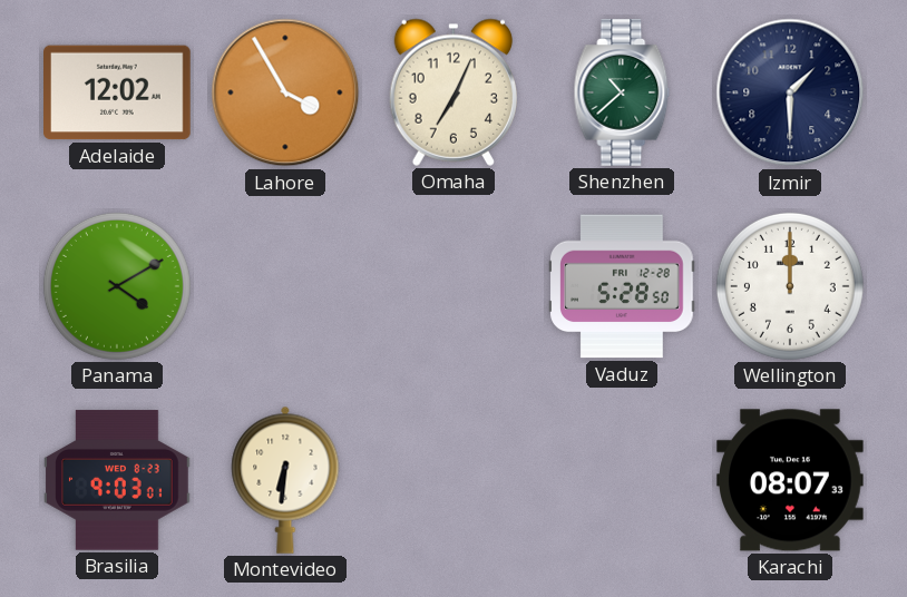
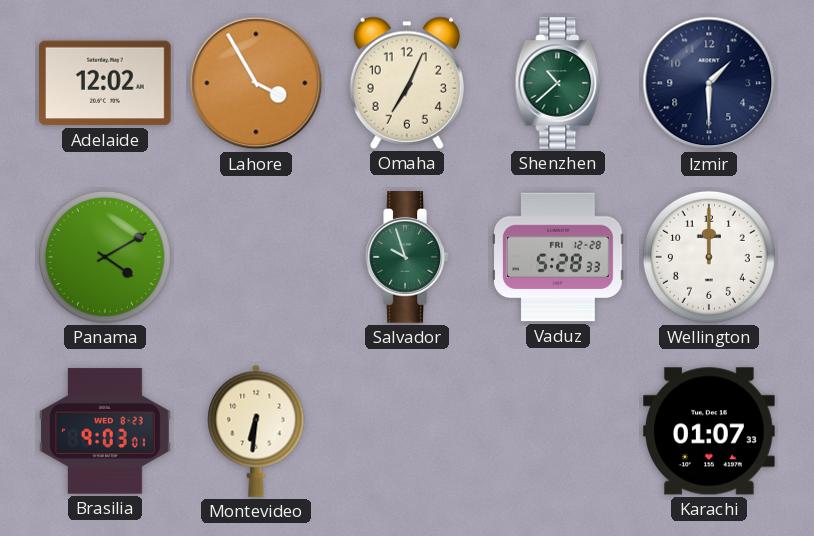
Salvador: none -> 9:57
Vaduz: 5:28:50 -> 5:28:33
Karachi: 08:07 -> 01:07
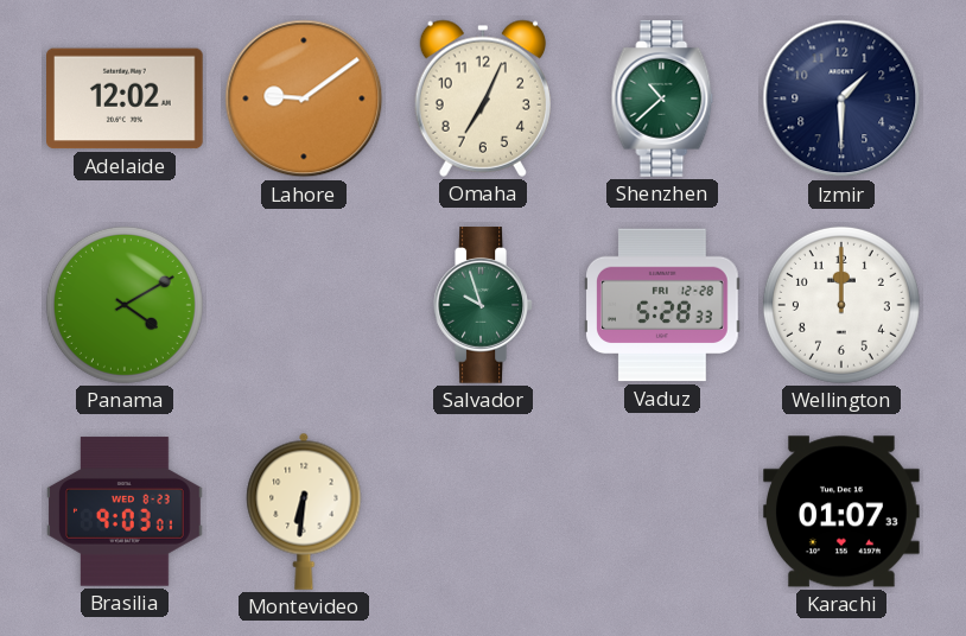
Lahore: 3:55 -> 9:09
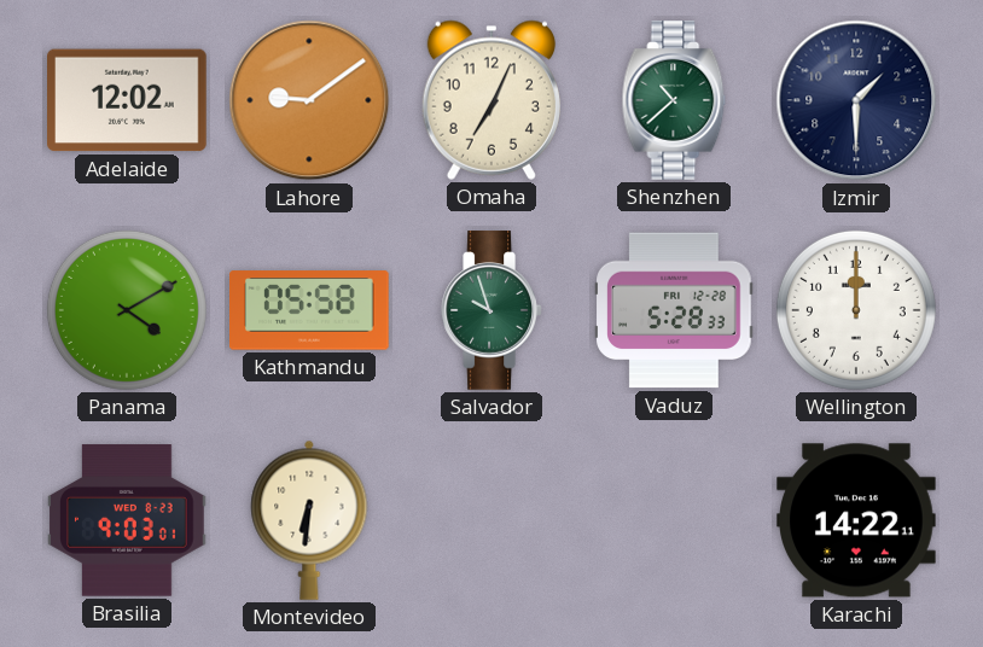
Kathmandu: none -> 05:58
Karachi: 01:07 -> 14:22
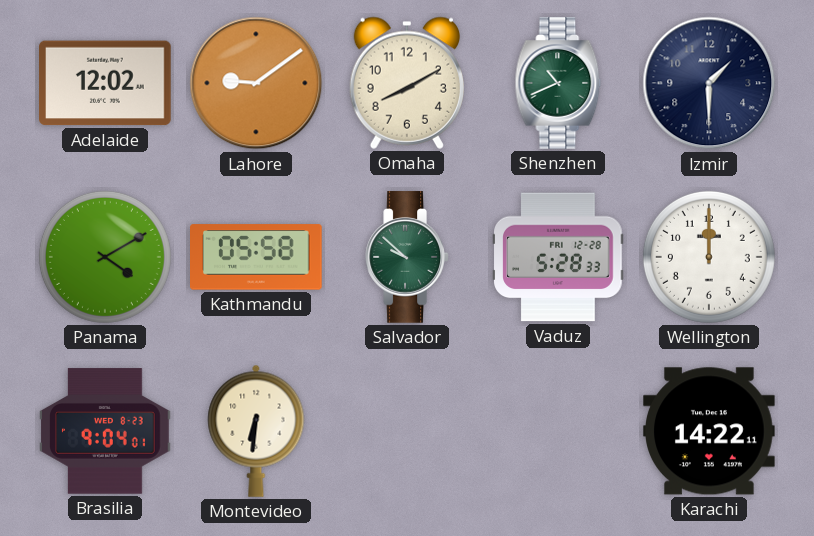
Omaha: 7:04 -> 8:10
Shenzhen: 10:38 -> 10:41
Salvador: 9:57 -> 9:52
Brasilia: 9:03 -> 9:04
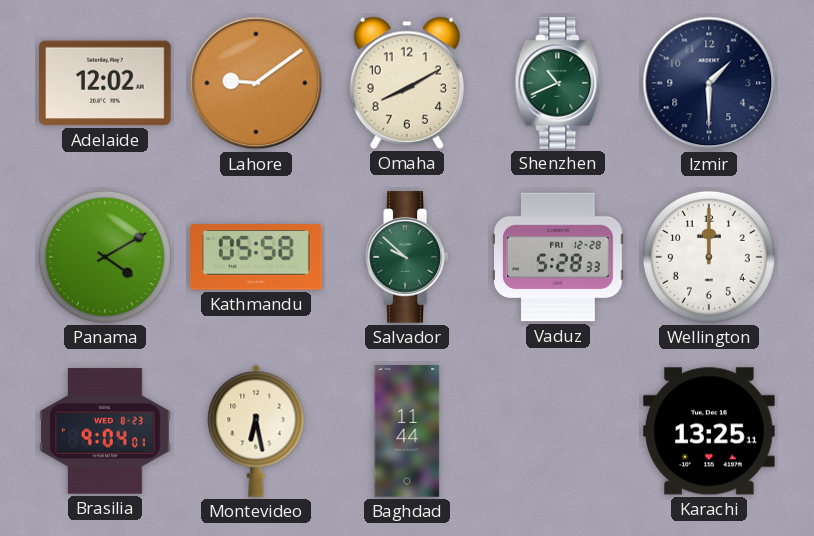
Montevideo: 6:31 -> 6:28
Baghdad: none -> 11:44
Karachi: 14:22 -> 13:25
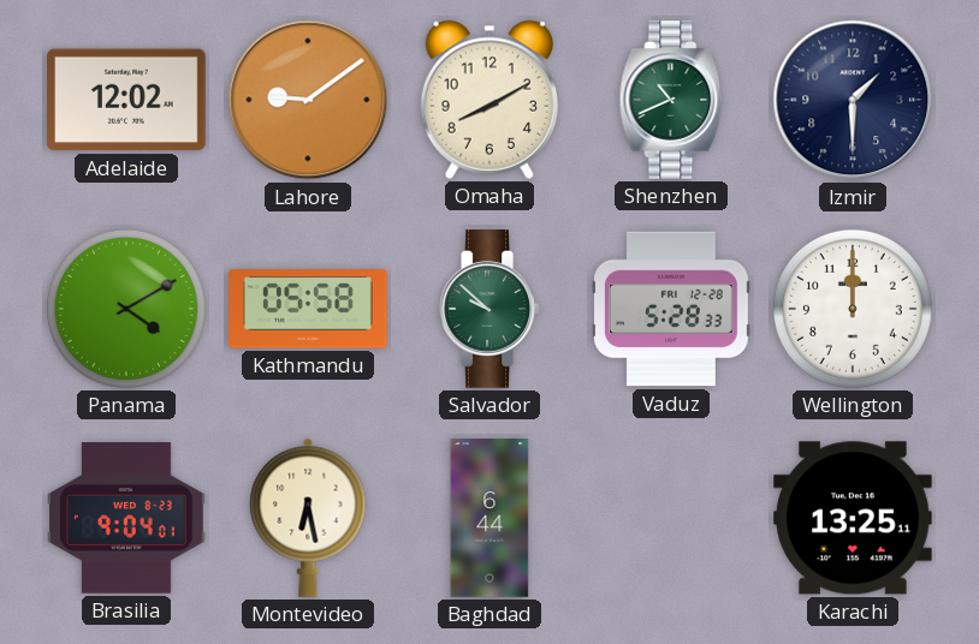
Baghdad: 11:44 -> 6:44
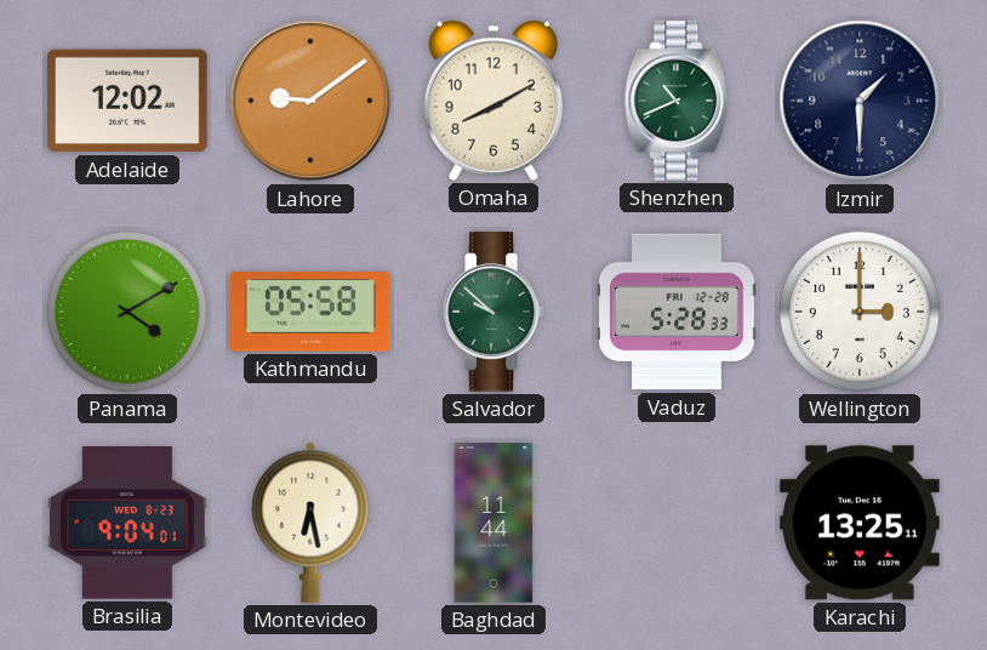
Wellington: 12:00 -> 3:00
Baghdad: 6:44 -> 11:44
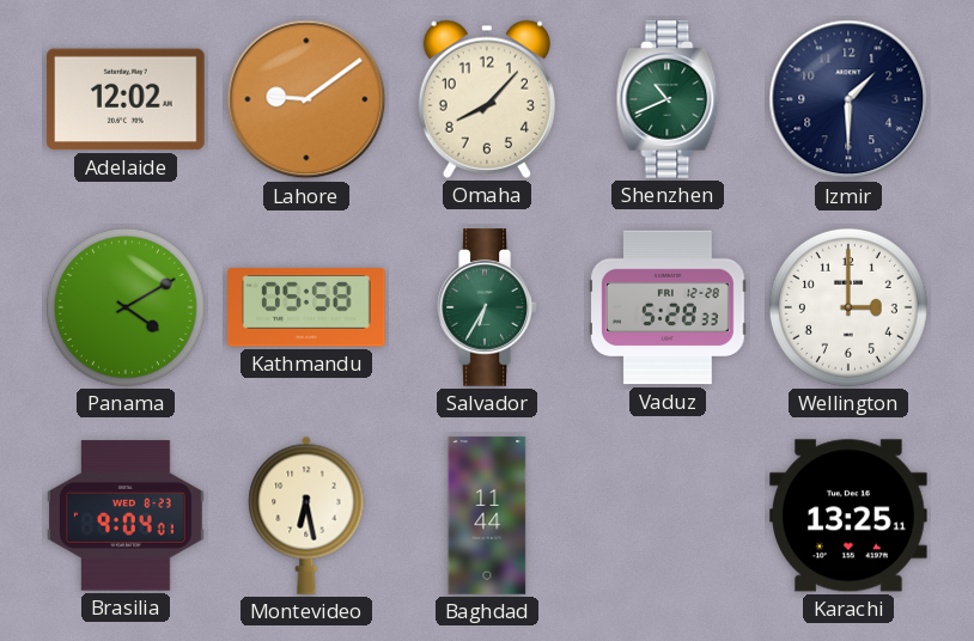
Omaha: 8:10 -> 8:07
Salvador: 9:52 -> 6:35
